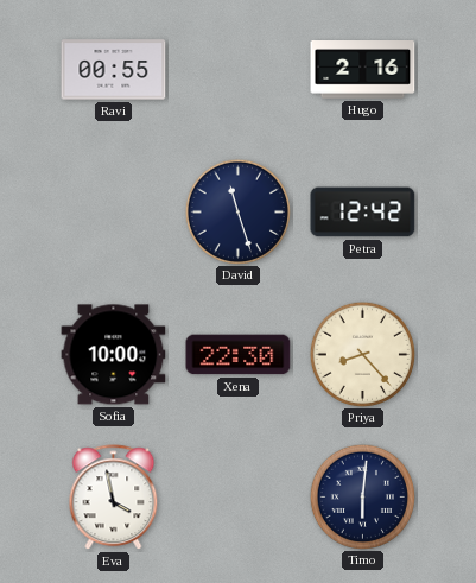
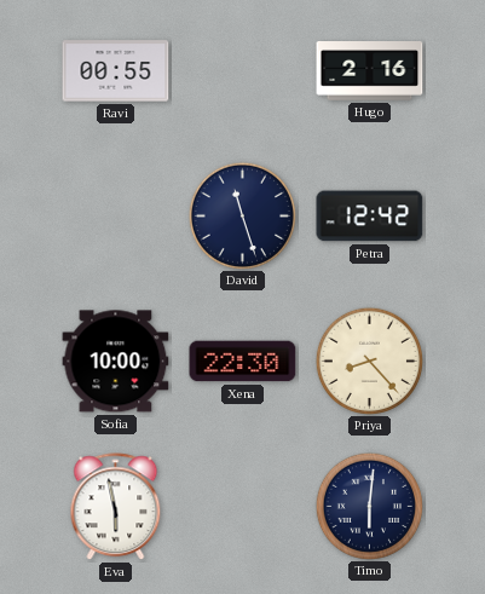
Eva: 3:58 -> 5:58
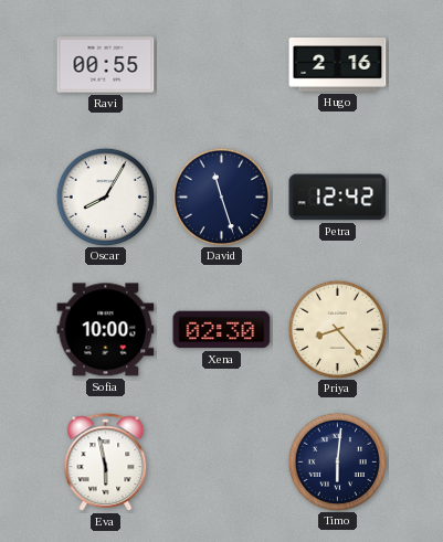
Oscar: none -> 8:05
Xena: 22:30 -> 02:30
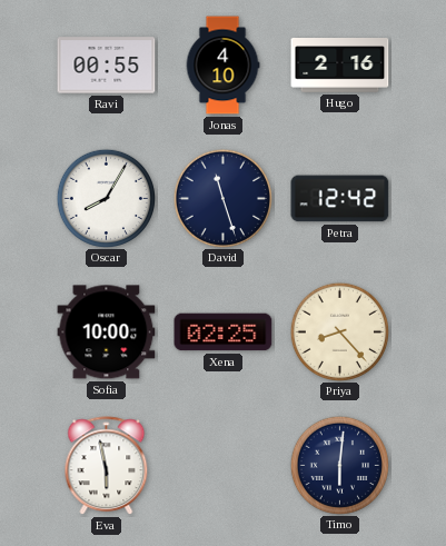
Jonas: none -> 4:10
Xena: 02:30 -> 02:25
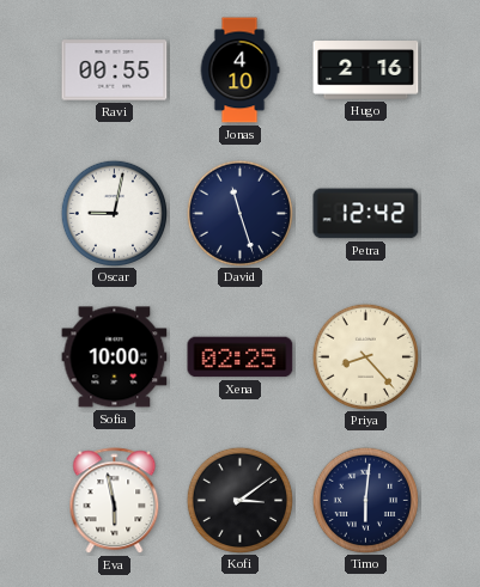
Oscar: 8:05 -> 9:02
Kofi: none -> 3:09
